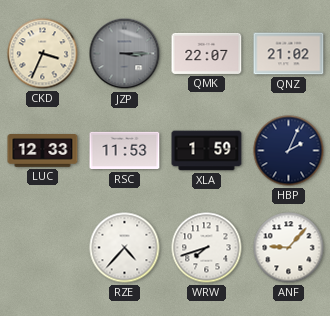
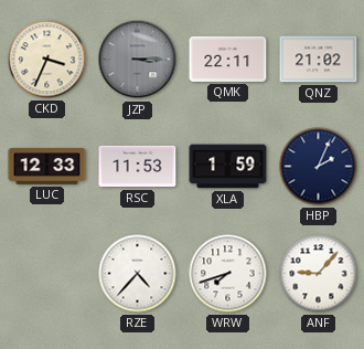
QMK: 22:07 -> 22:11
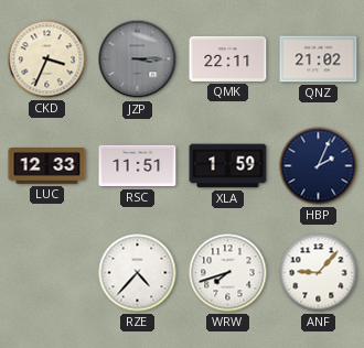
RSC: 11:53 -> 11:51
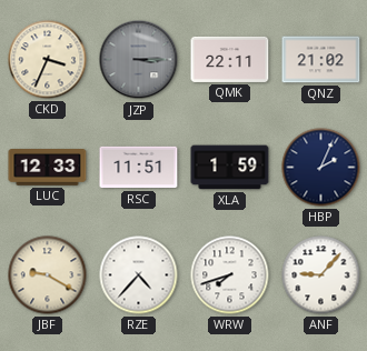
JBF: none -> 9:20
